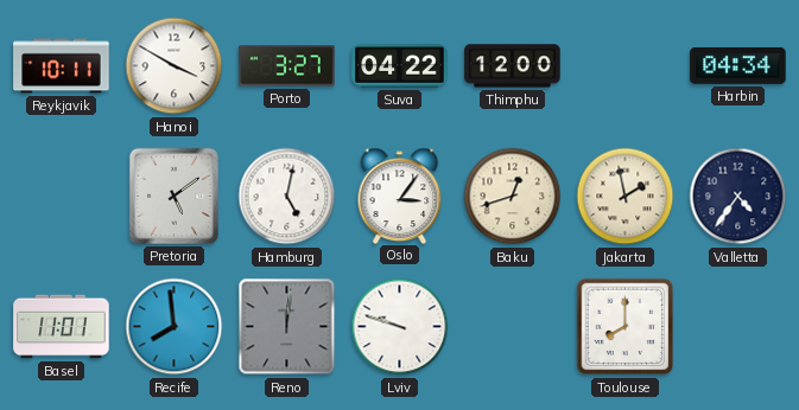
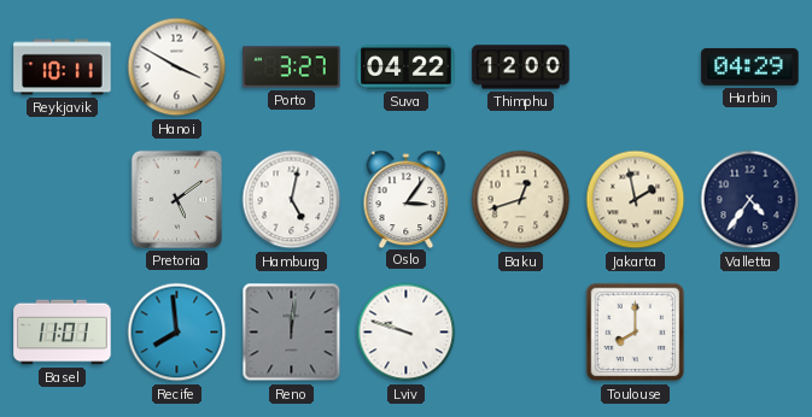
Harbin: 04:34 -> 04:29
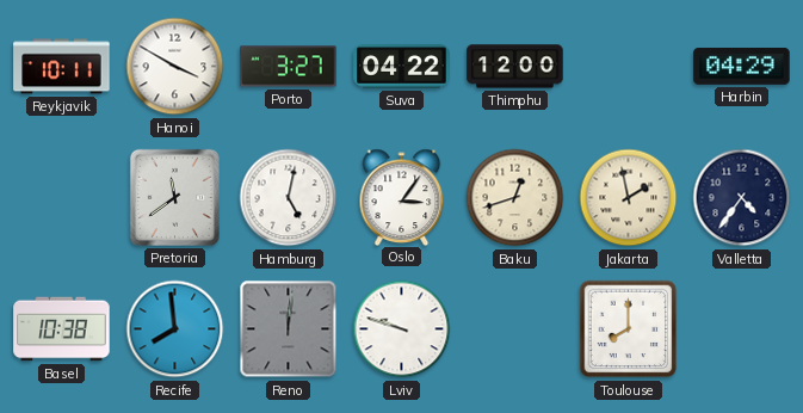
Pretoria: 5:09 -> 11:39
Basel: 11:01 -> 10:38
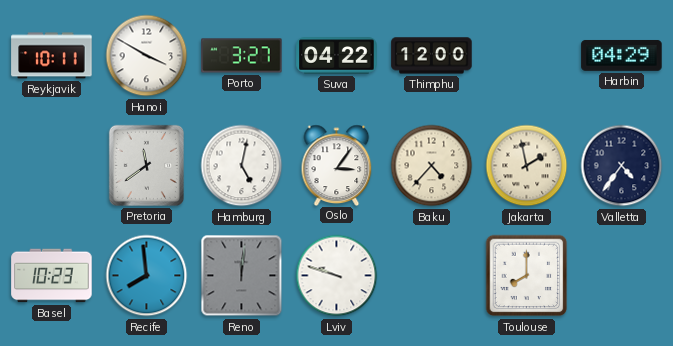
Baku: 12:42 -> 4:37
Basel: 10:38 -> 10:23
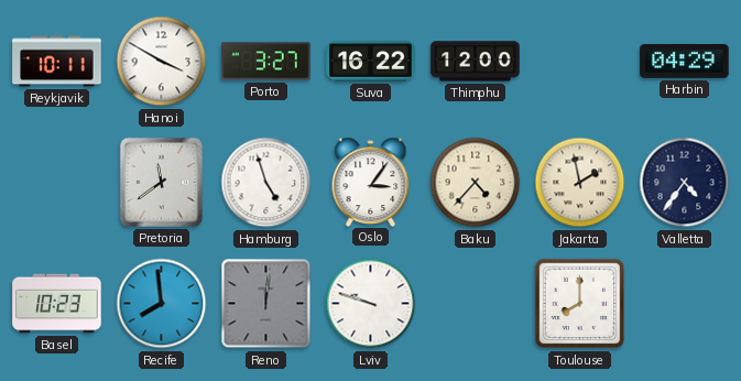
Suva: 04:22 -> 16:22
Hamburg: 5:02 -> 4:57
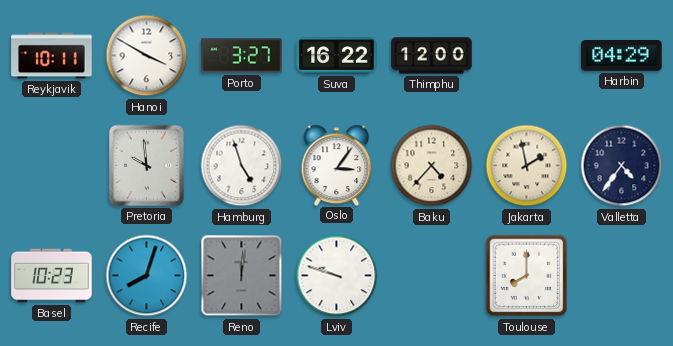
Pretoria: 11:39 -> 9:59
Recife: 7:59 -> 8:03
